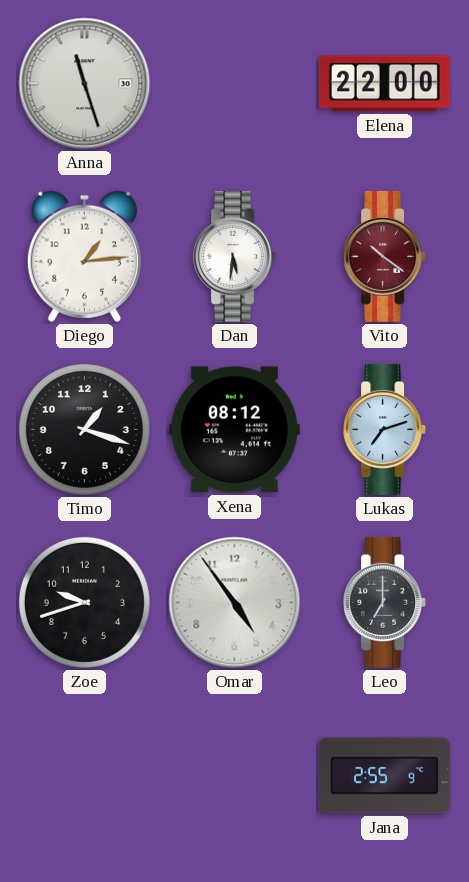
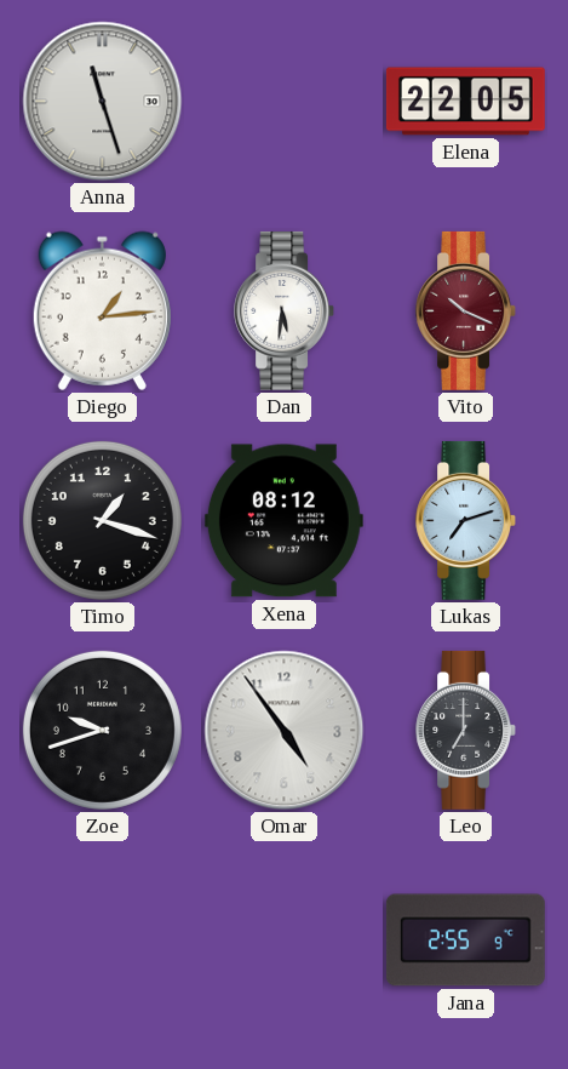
Elena: 22:00 -> 22:05
Vito: 10:21 -> 10:19
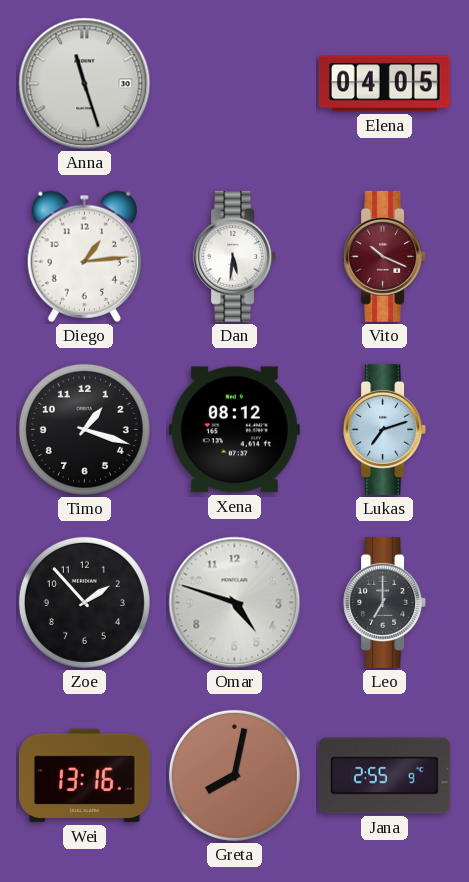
Elena: 22:05 -> 04:05
Zoe: 9:42 -> 1:53
Omar: 4:54 -> 4:48
Wei: none -> 13:16
Greta: none -> 8:02
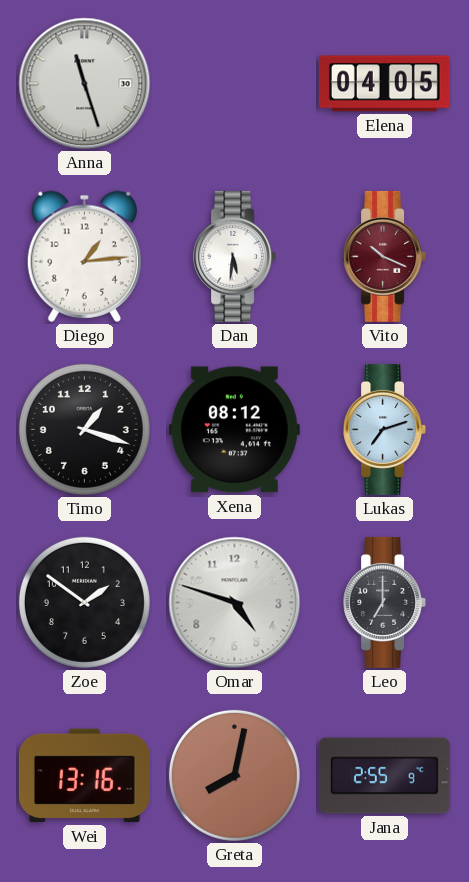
Zoe: 1:53 -> 1:51
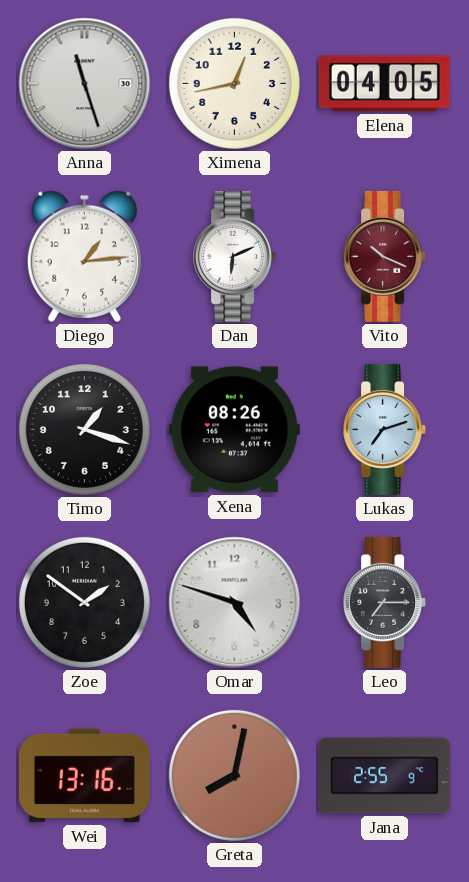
Ximena: none -> 12:43
Dan: 5:31 -> 6:11
Xena: 08:12 -> 08:26
Leo: 7:00 -> 7:15
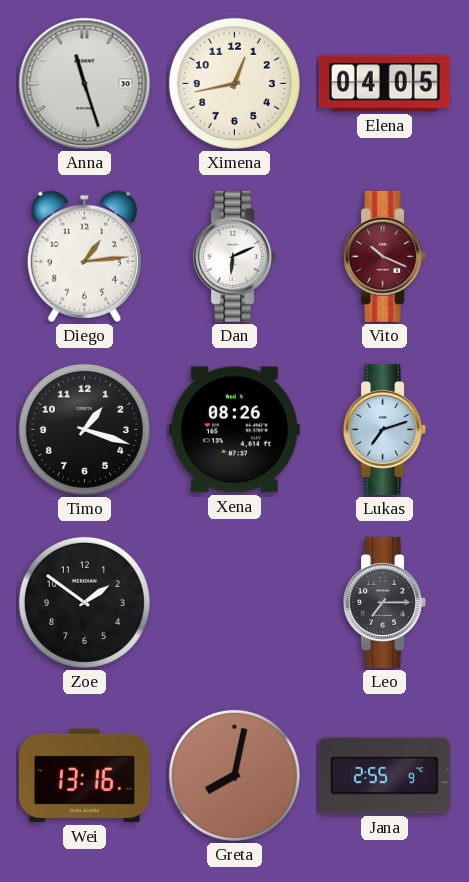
Omar: 4:48 -> none
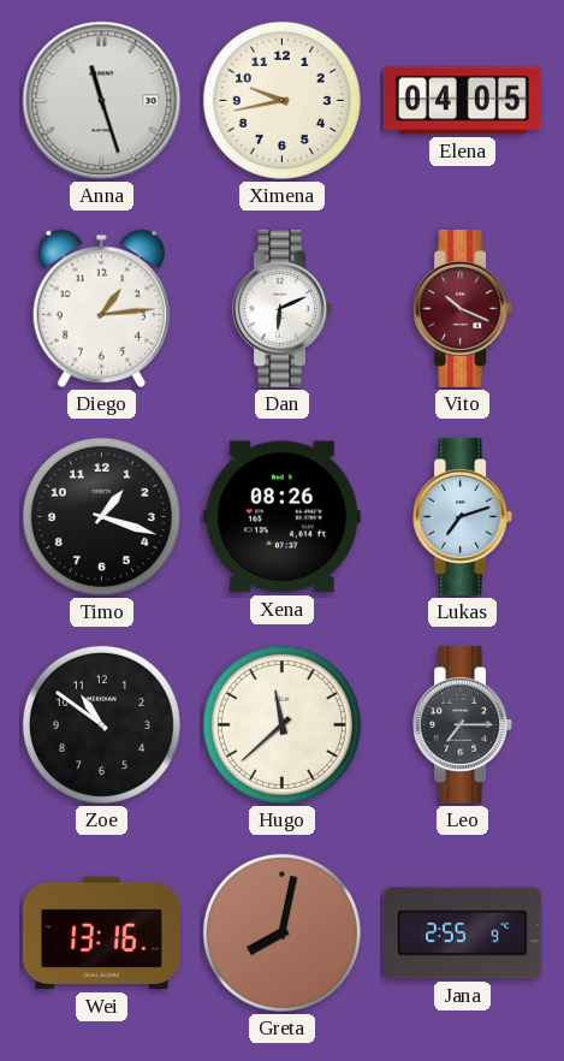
Ximena: 12:43 -> 9:43
Zoe: 1:51 -> 10:51
Hugo: none -> 11:38
